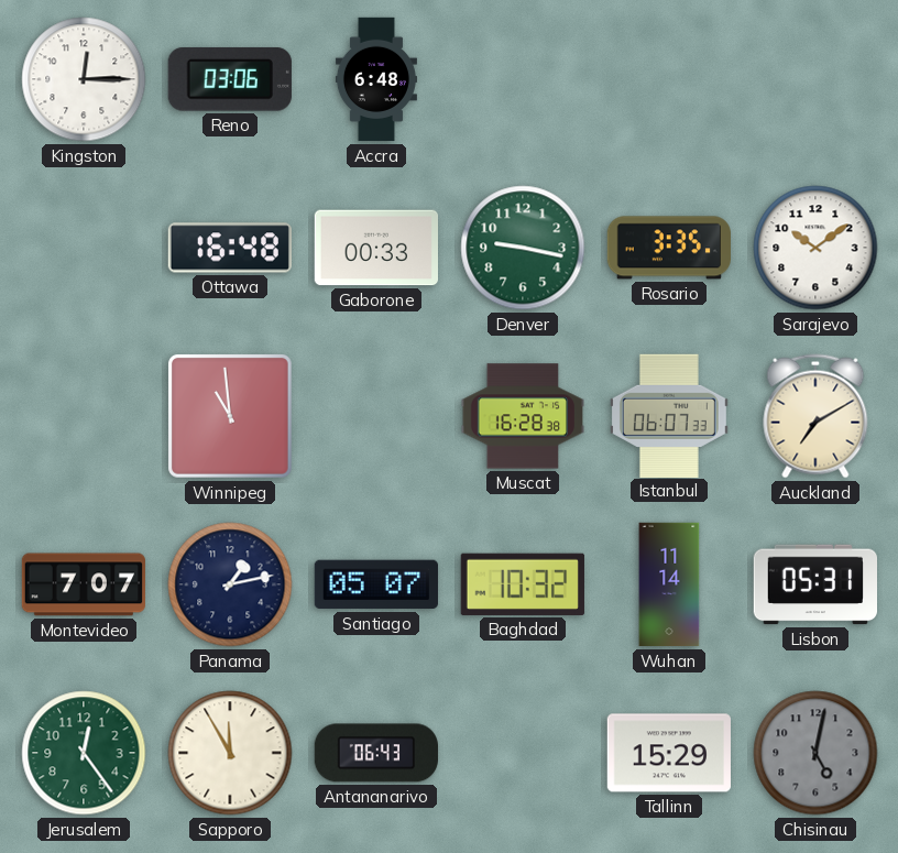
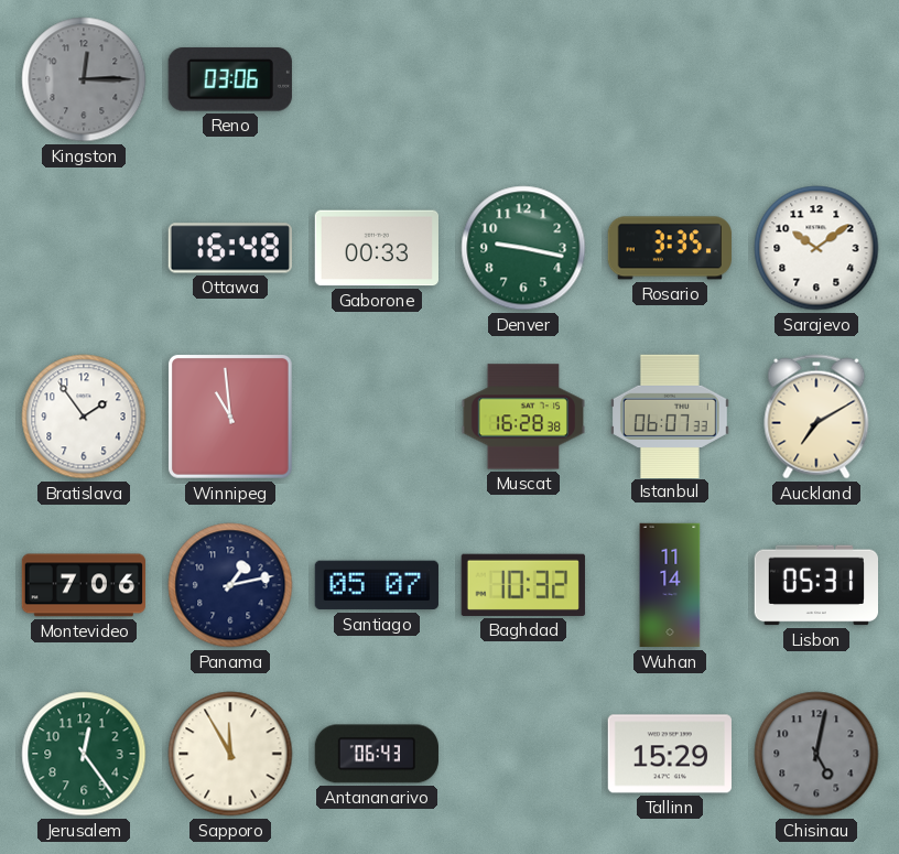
Kingston dial: white -> grey
Accra: 6:48 -> none
Bratislava: none -> 1:54
Montevideo: 7:07 -> 7:06
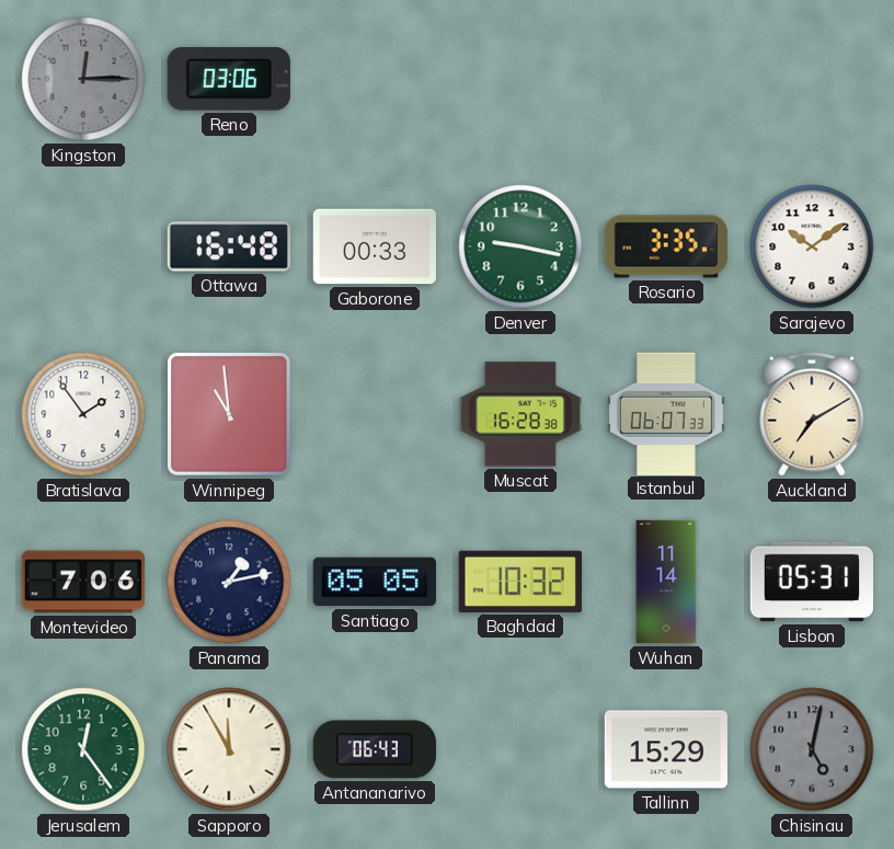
Santiago: 05:07 -> 05:05
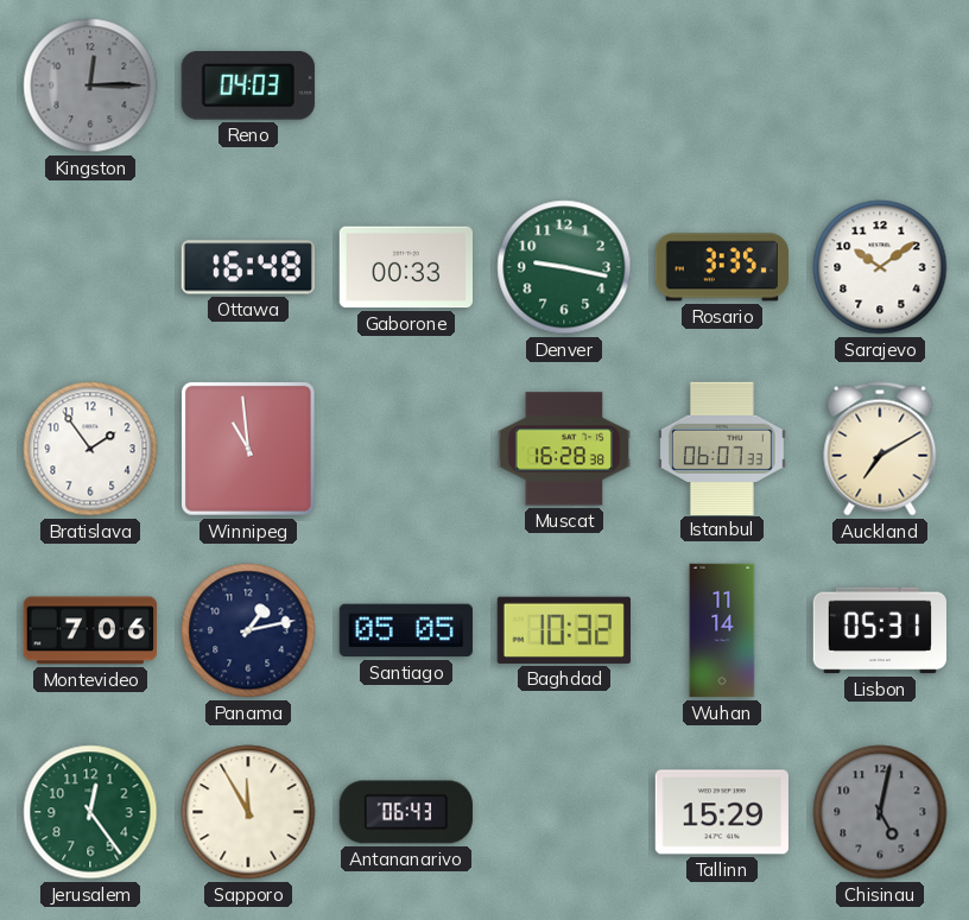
Reno: 03:06 -> 04:03
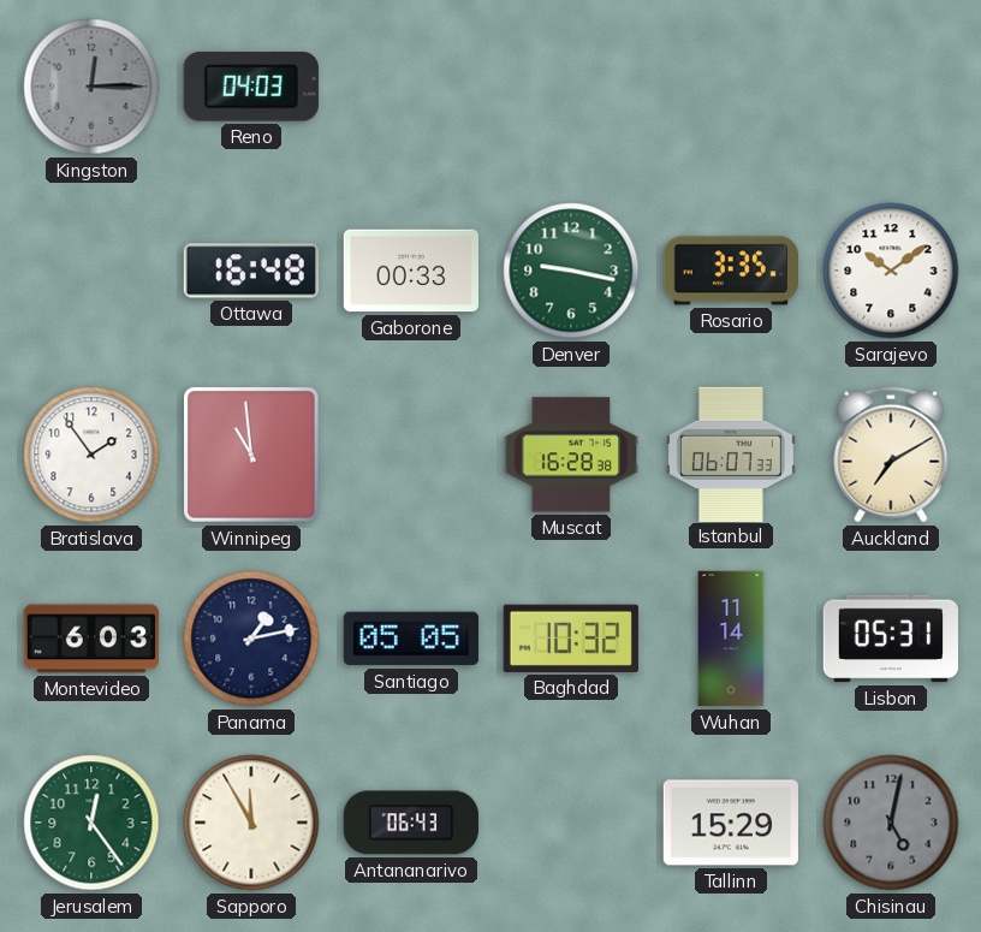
Montevideo: 7:06 -> 6:03
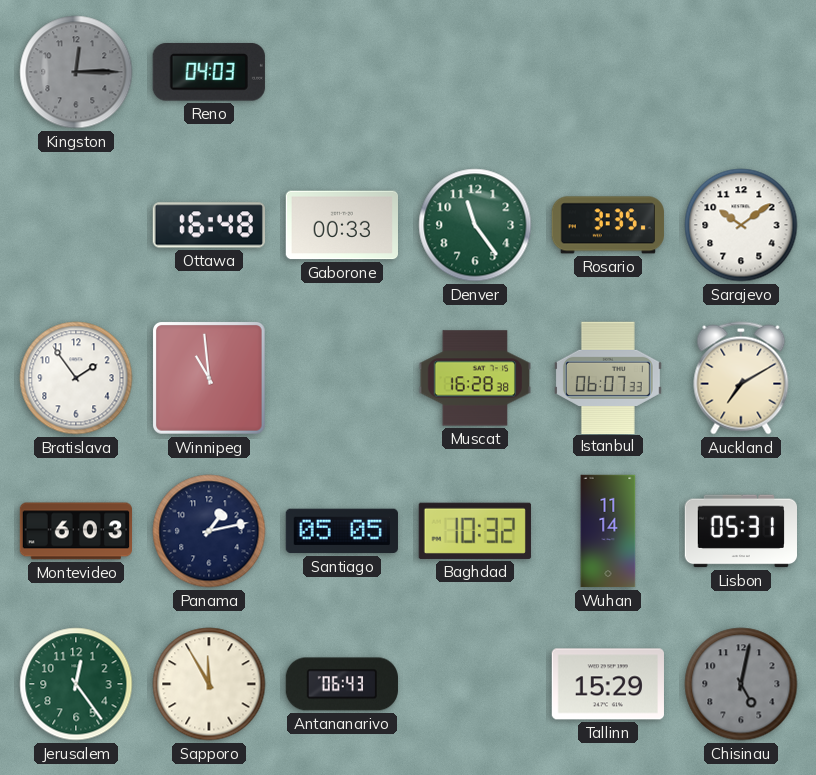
Denver: 9:17 -> 11:24
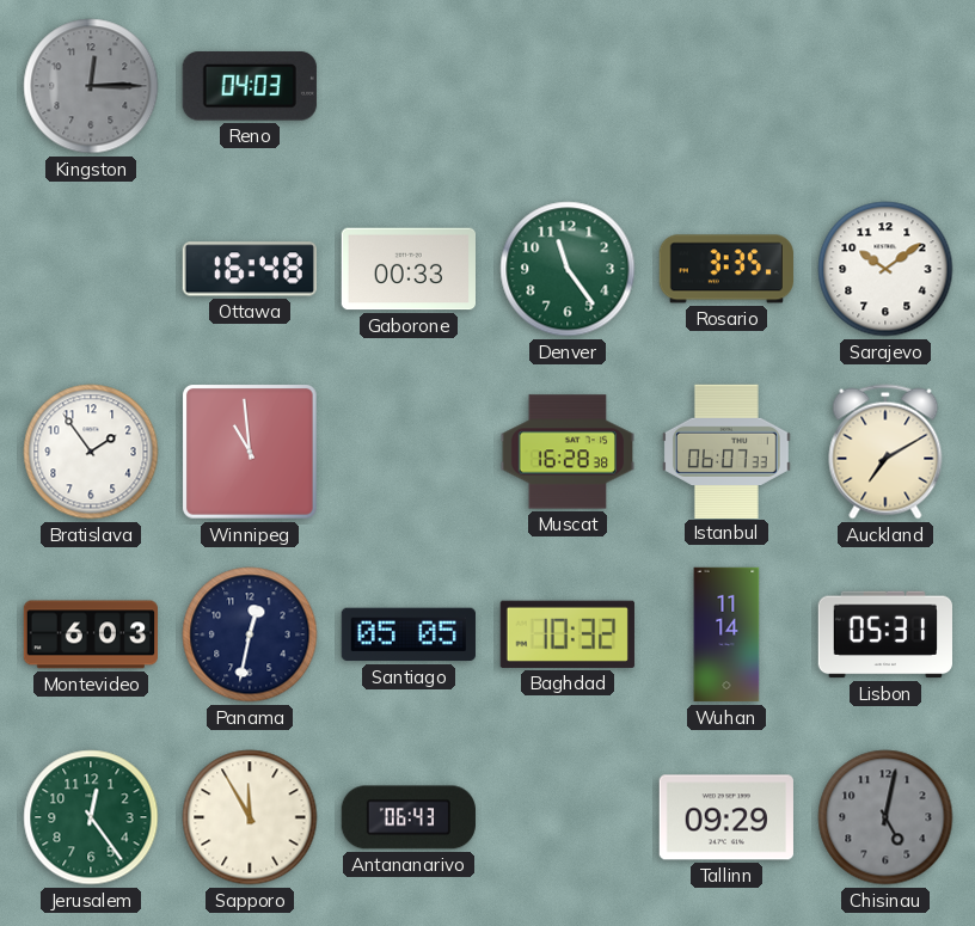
Panama: 1:13 -> 12:32
Tallinn: 15:29 -> 09:29
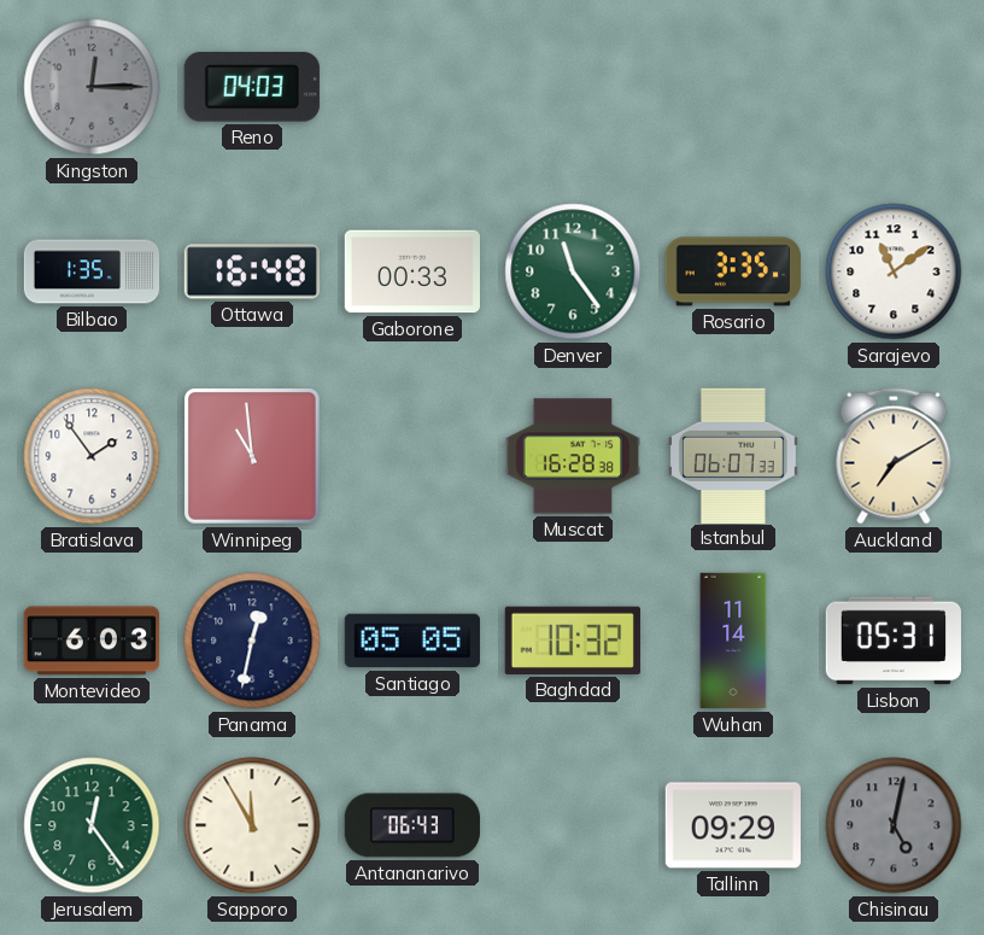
Bilbao: none -> 1:35
Sarajevo: 10:09 -> 11:09
